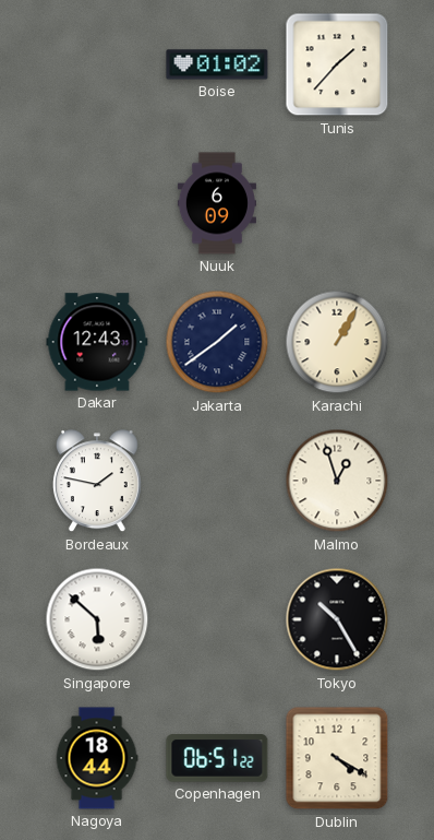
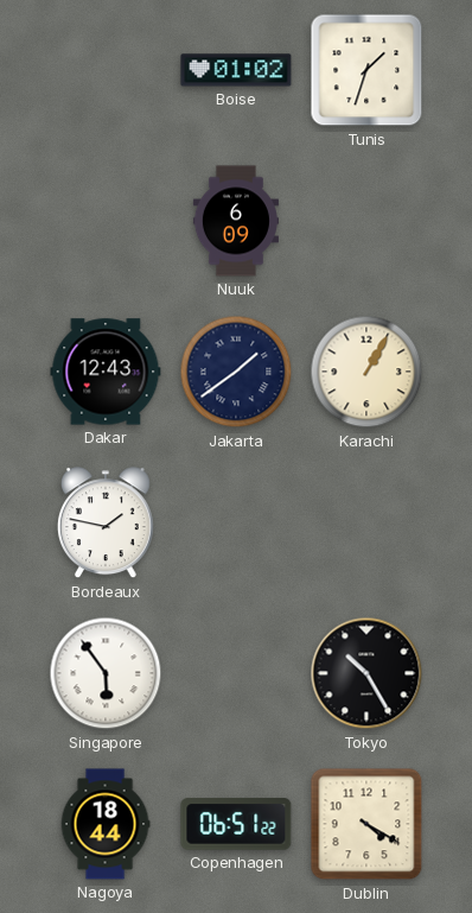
Tunis: 1:37 -> 1:33
Malmo: 12:57 -> none
Singapore: 5:52 -> 5:54
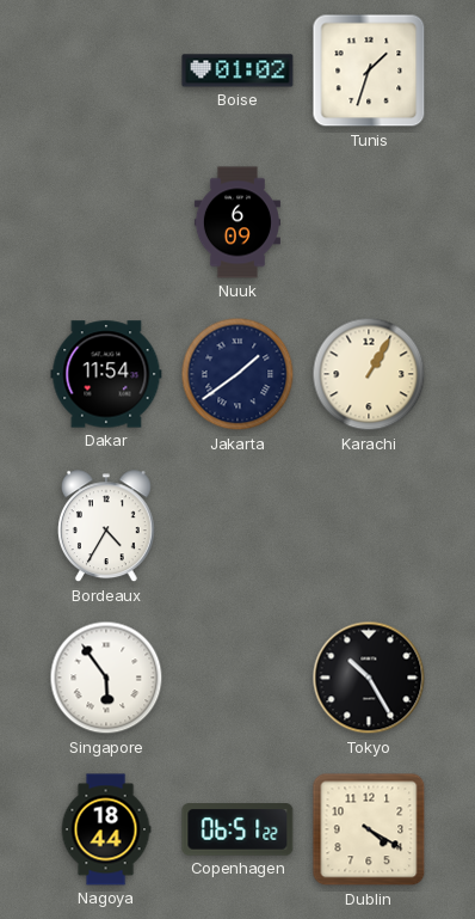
Dakar: 12:43 -> 11:54
Bordeaux: 1:47 -> 4:35
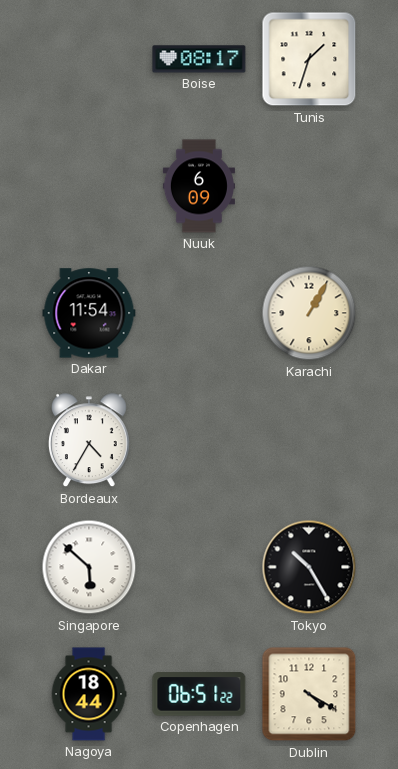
Boise: 01:02 -> 08:17
Jakarta: 1:39 -> none
Singapore: 5:54 -> 5:52
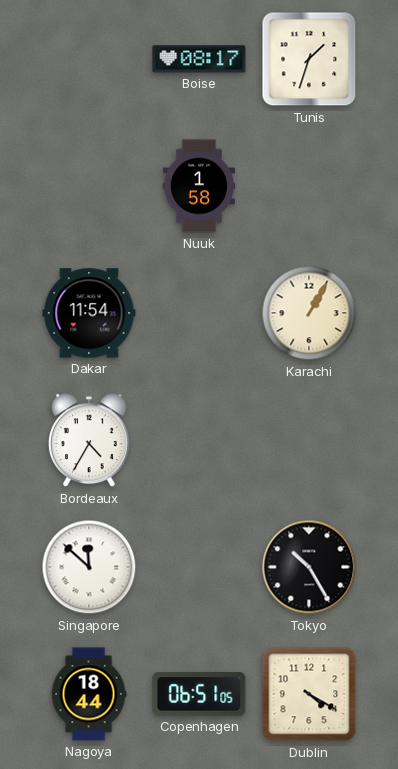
Nuuk: 6:09 -> 1:58
Singapore: 5:52 -> 11:52
Copenhagen: 06:51:22 -> 06:51:05
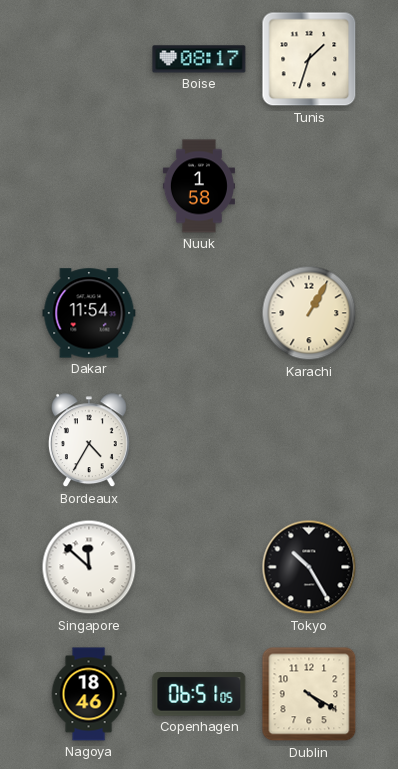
Nagoya: 18:44 -> 18:46
